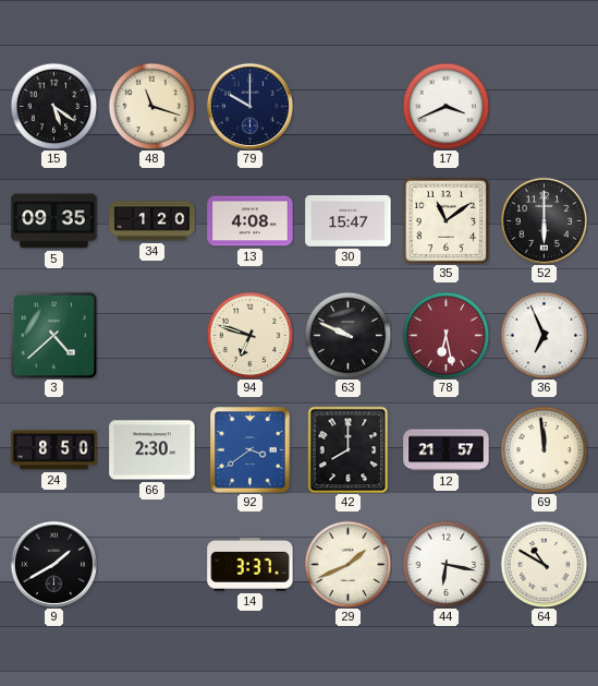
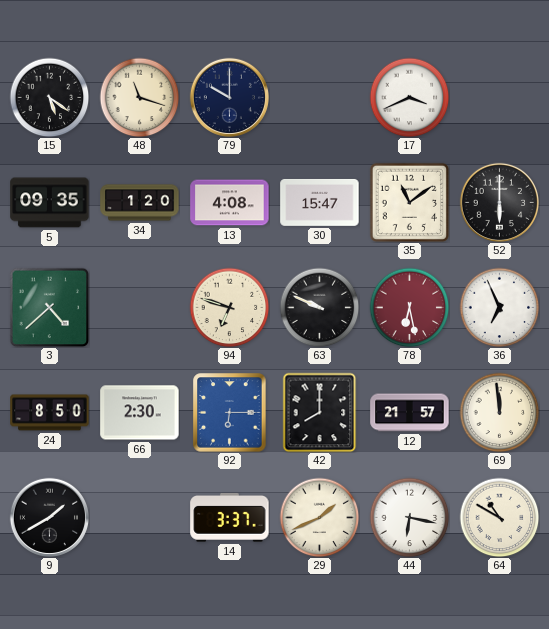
92: 3:39 -> 6:15
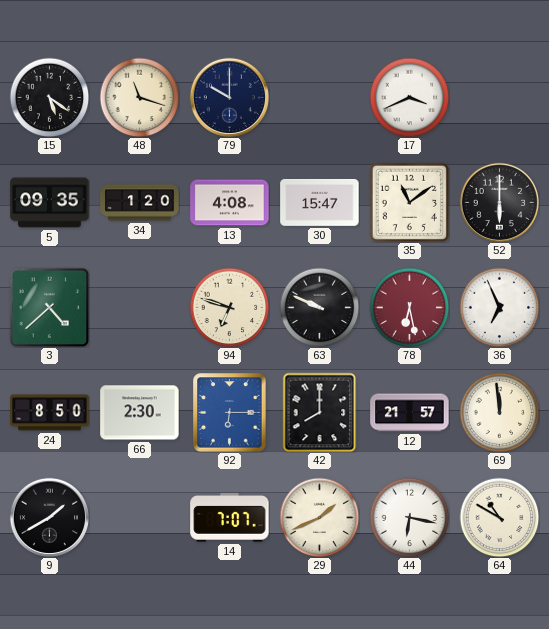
14: 3:37 -> 7:07
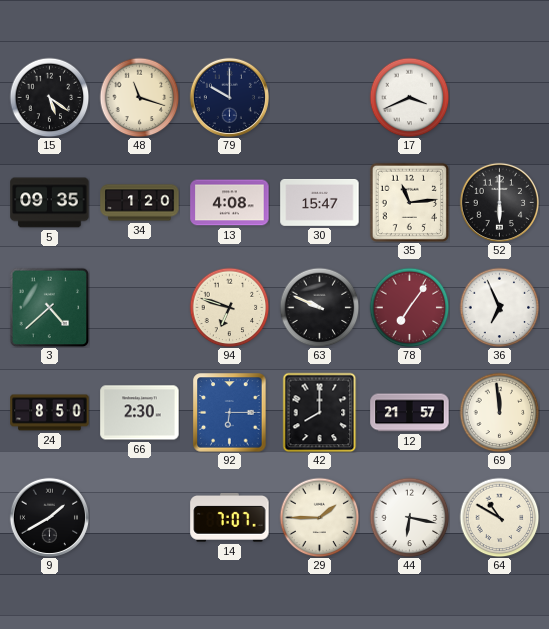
35: 11:09 -> 11:14
78: 6:28 -> 7:06
29: 1:41 -> 1:45
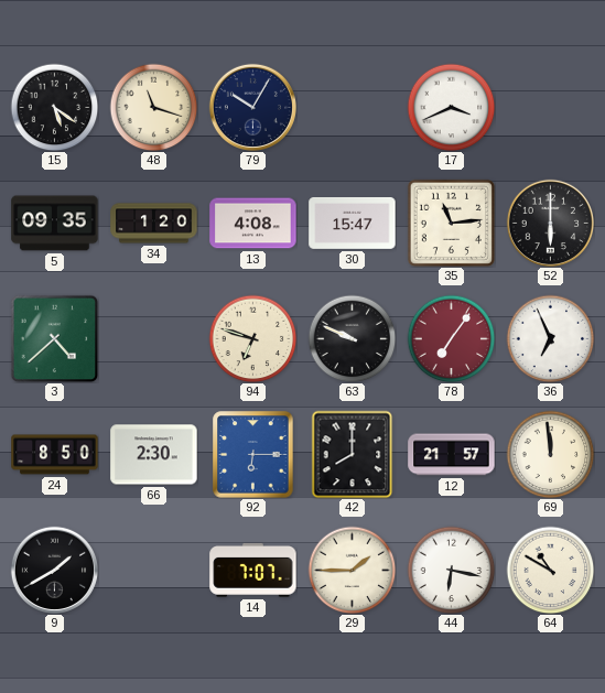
79: 10:00 -> 10:05
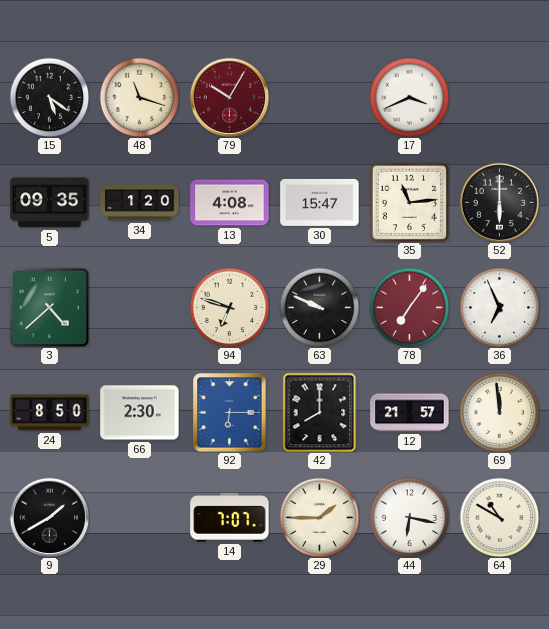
79 dial: navy -> burgundy
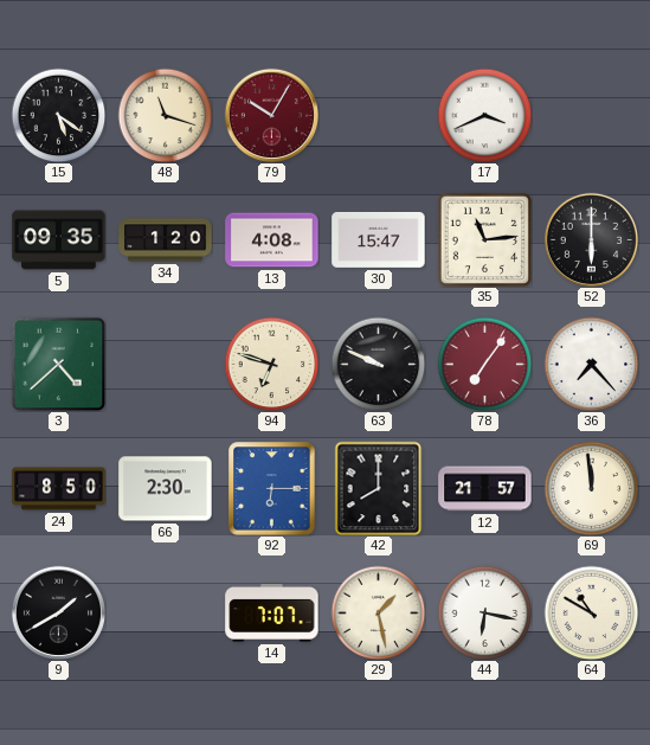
36: 6:56 -> 7:23
29: 1:45 -> 1:28
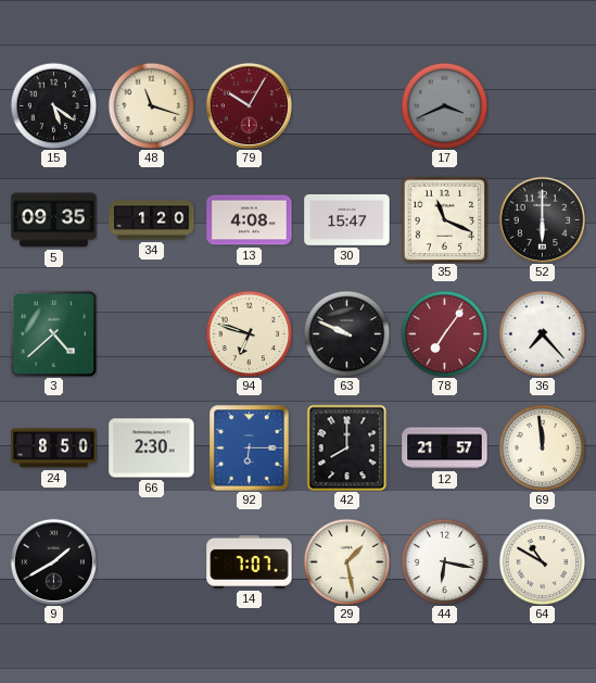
17 dial: white -> grey
35: 11:14 -> 11:19
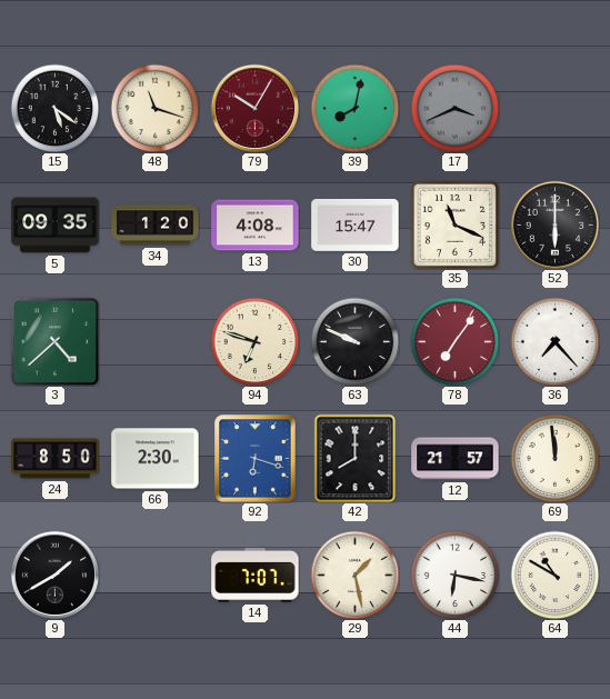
39: none -> 8:02
92: 6:15 -> 6:18
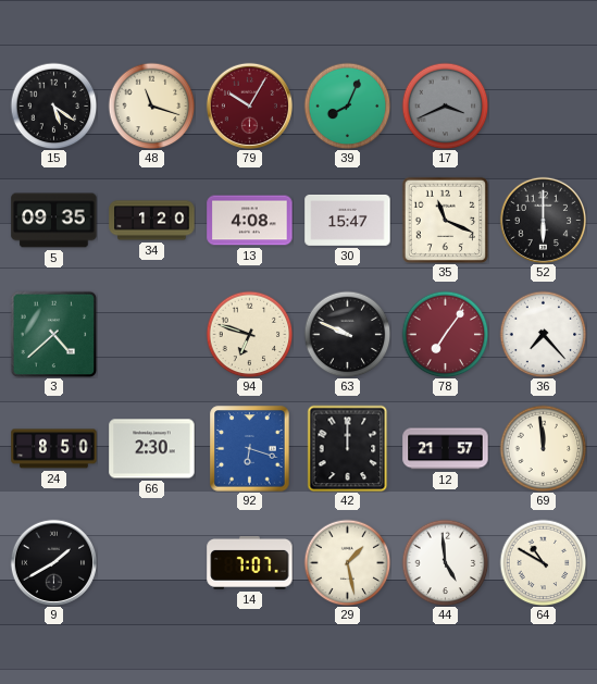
39: 8:02 -> 8:04
42: 8:00 -> 12:00
44: 6:17 -> 4:59
